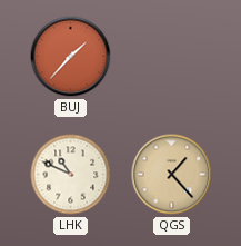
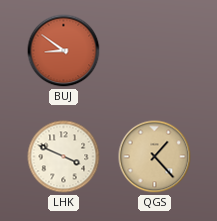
BUJ: 1:37 -> 8:51
LHK: 10:49 -> 3:49
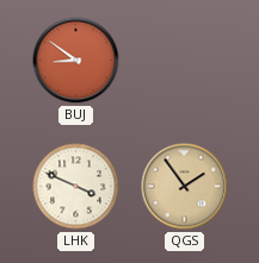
QGS: 1:23 -> 1:54
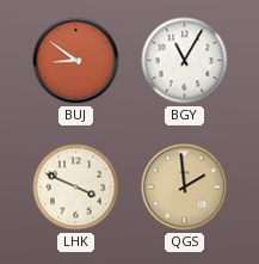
BGY: none -> 11:05
QGS: 1:54 -> 1:59
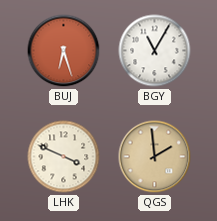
BUJ: 8:51 -> 6:27
